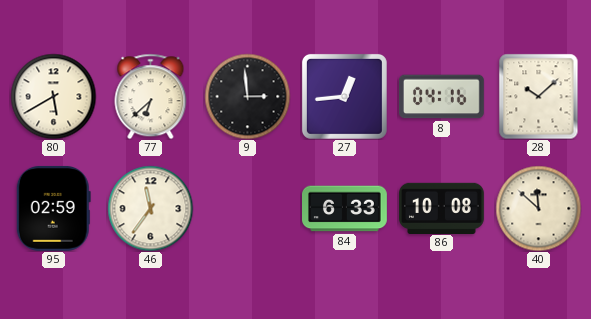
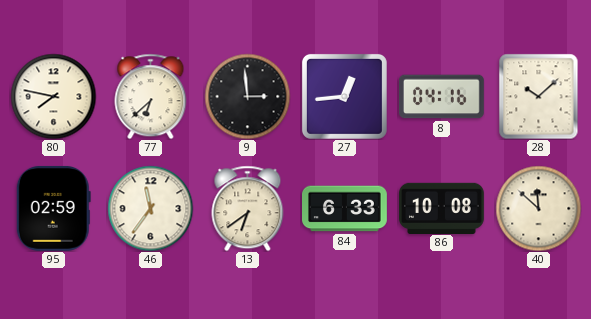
80: 5:40 -> 7:47
13: none -> 6:39
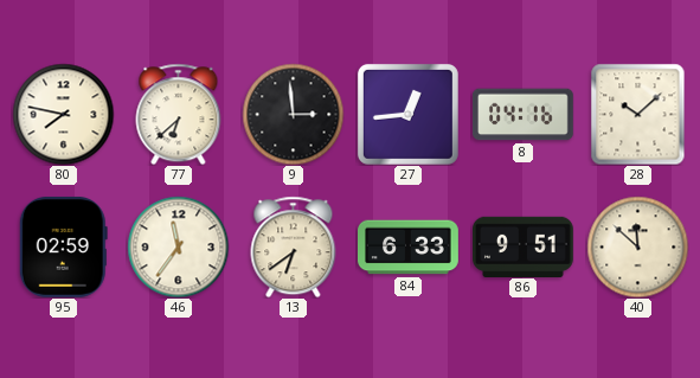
86: 10:08 -> 9:51
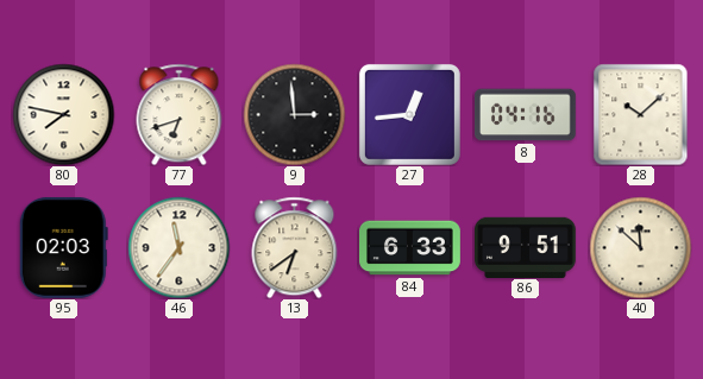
77: 6:38 -> 6:42
95: 02:59 -> 02:03
